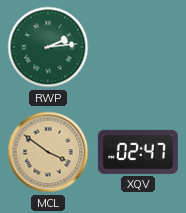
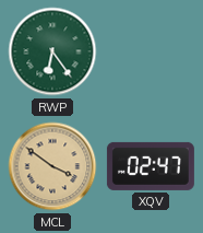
RWP: 2:14 -> 6:24
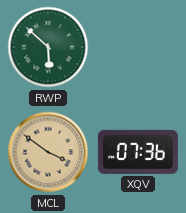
RWP: 6:24 -> 5:52
XQV: 02:47 -> 07:36
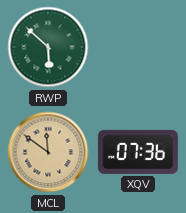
MCL: 3:51 -> 11:51
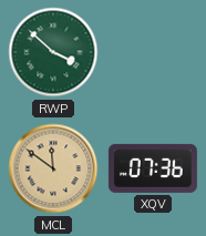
RWP: 5:52 -> 3:52
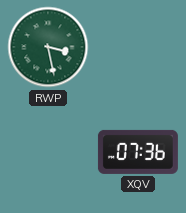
RWP: 3:52 -> 3:28
MCL: 11:51 -> none
